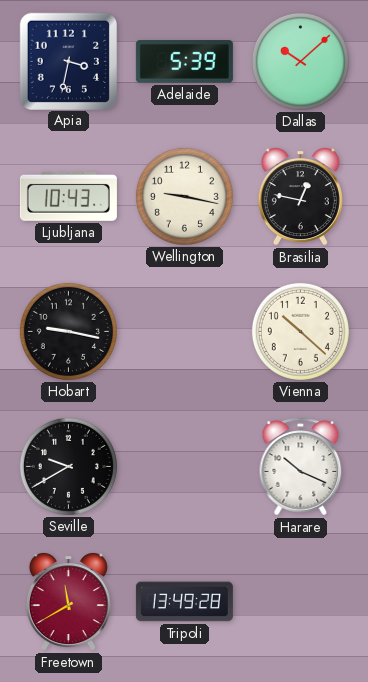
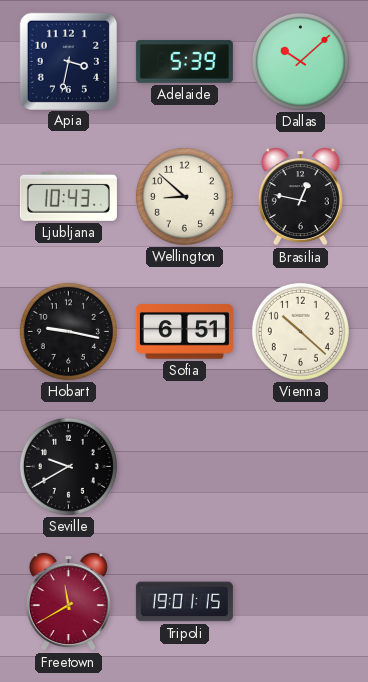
Wellington: 9:17 -> 8:52
Sofia: none -> 6:51
Harare: 10:19 -> none
Tripoli: 13:49 -> 19:01
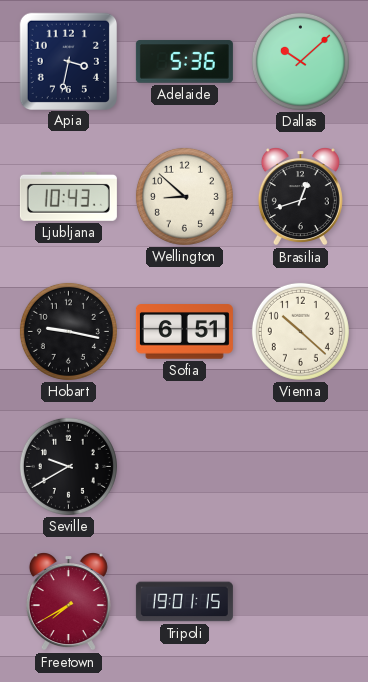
Adelaide: 5:39 -> 5:36
Brasilia: 12:47 -> 12:42
Freetown: 11:40 -> 7:40
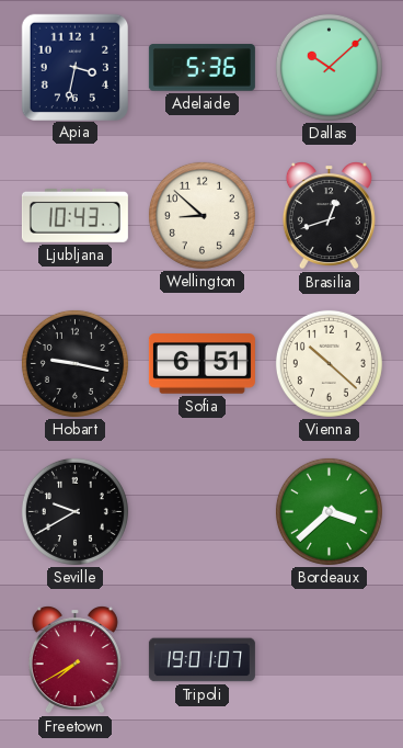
Bordeaux: none -> 3:38
Tripoli: 19:01:15 -> 19:01:07
